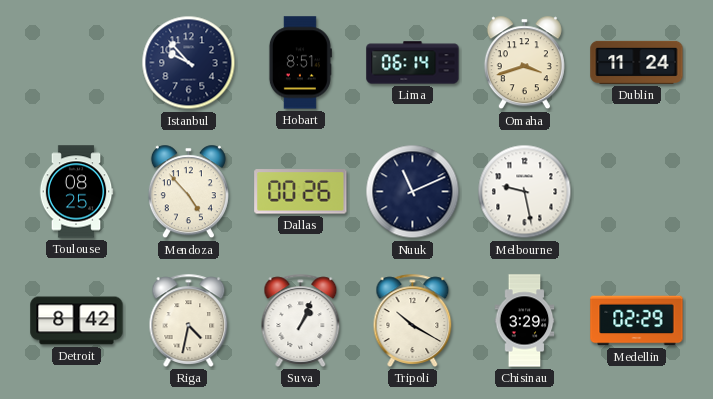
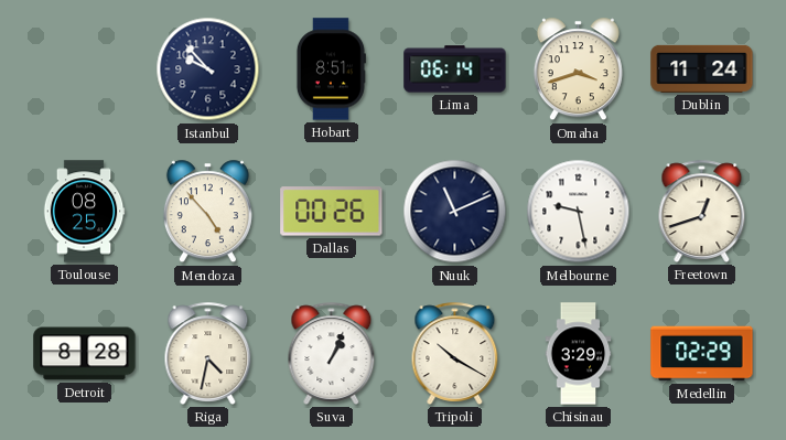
Freetown: none -> 12:42
Detroit: 8:42 -> 8:28
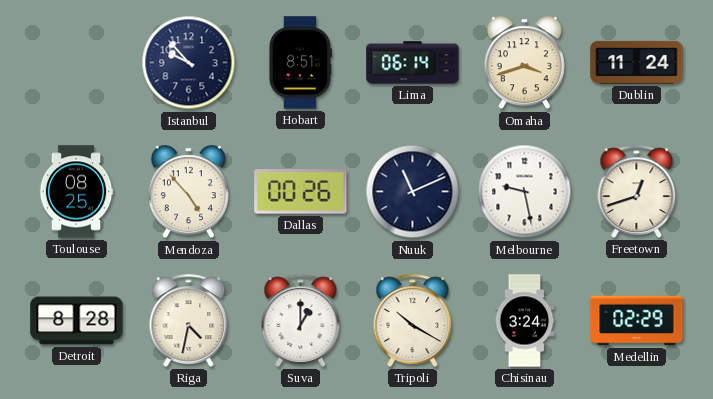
Suva: 1:04 -> 1:00
Chisinau: 3:29 -> 3:24
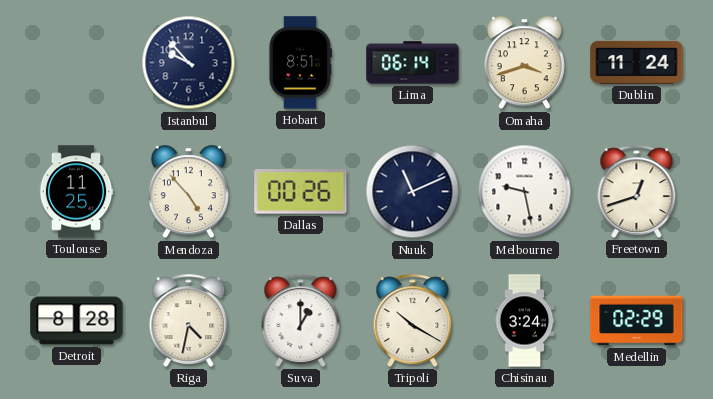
Toulouse: 08:25 -> 11:25
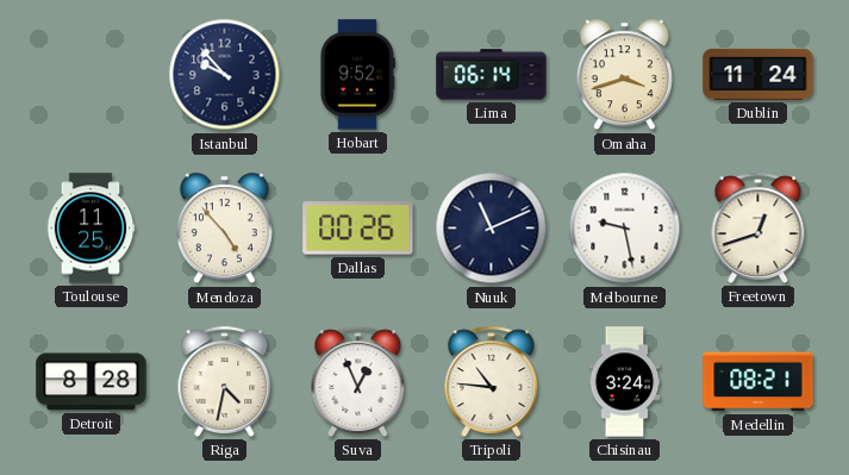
Hobart: 8:51 -> 9:52
Suva: 1:00 -> 12:56
Tripoli: 10:20 -> 10:46
Medellin: 02:29 -> 08:21
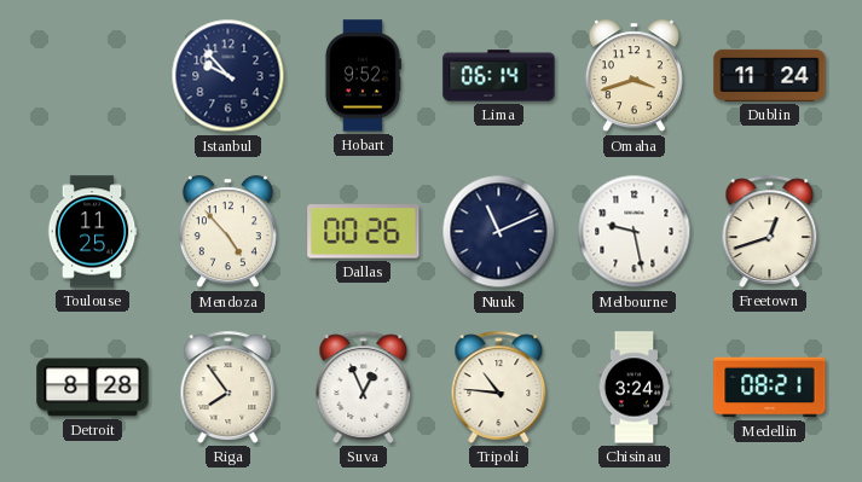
Riga: 4:32 -> 7:54
